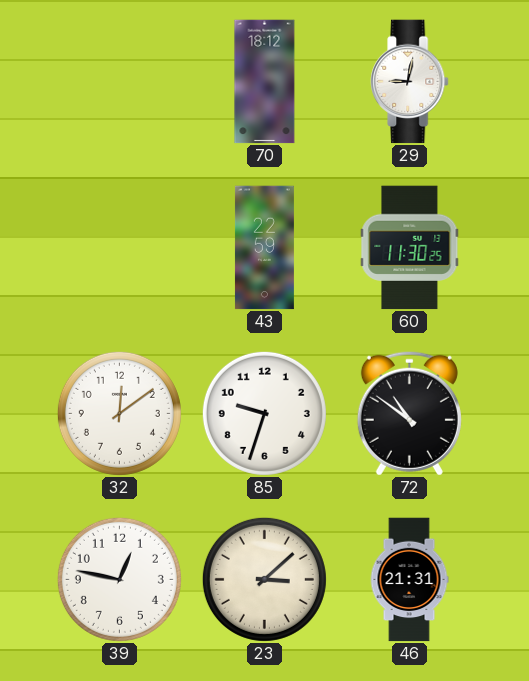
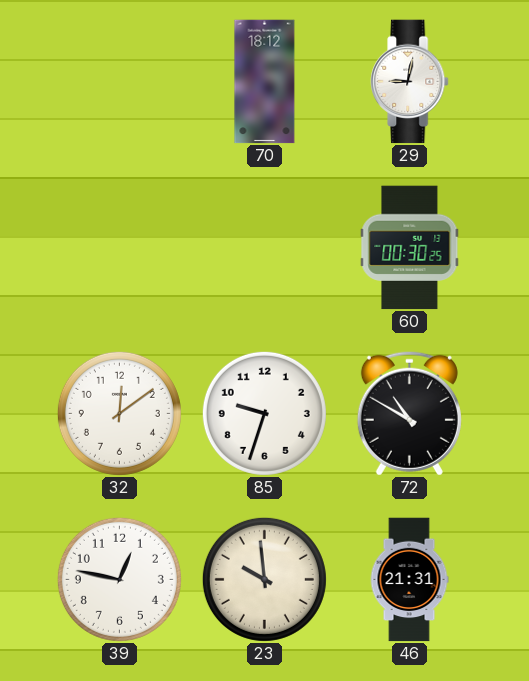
43: 22:59 -> none
60: 11:30 -> 00:30
72: 10:51 -> 10:50
23: 3:08 -> 9:59
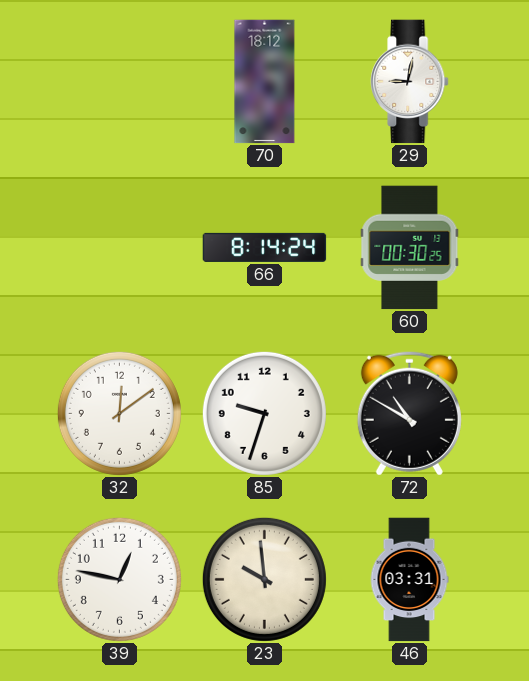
66: none -> 8:14
46: 21:31 -> 03:31
